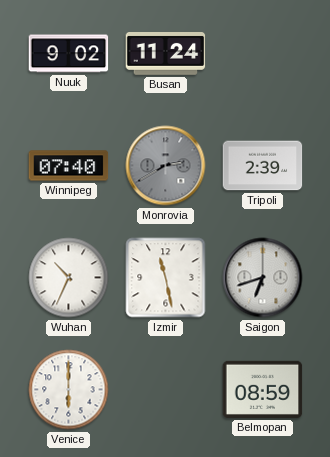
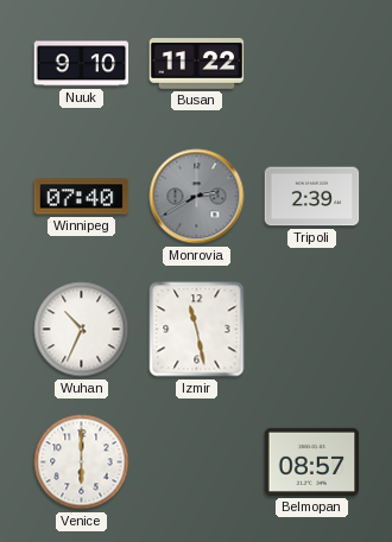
Nuuk: 9:02 -> 9:10
Busan: 11:24 -> 11:22
Saigon: 6:42 -> none
Belmopan: 08:59 -> 08:57
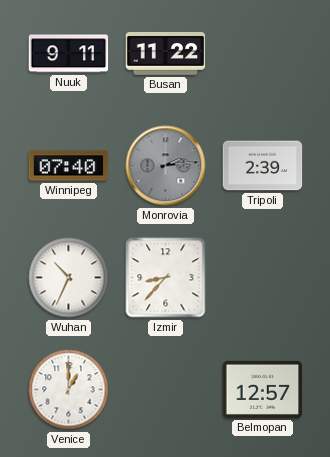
Nuuk: 9:10 -> 9:11
Monrovia: 2:40 -> 2:14
Izmir: 11:28 -> 8:37
Venice: 6:00 -> 1:00
Belmopan: 08:57 -> 12:57
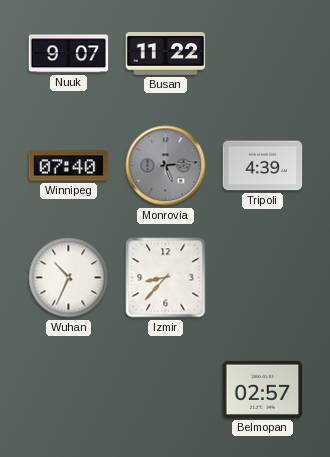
Nuuk: 9:11 -> 9:07
Monrovia: 2:14 -> 5:14
Tripoli: 2:39 -> 4:39
Venice: 1:00 -> none
Belmopan: 12:57 -> 02:57
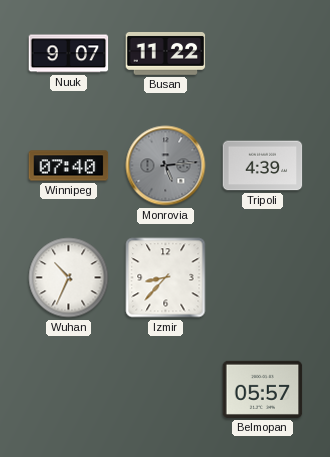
Belmopan: 02:57 -> 05:57
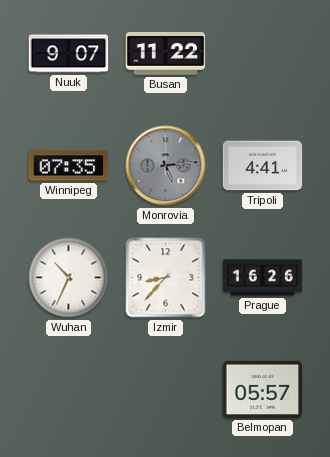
Winnipeg: 07:40 -> 07:35
Tripoli: 4:39 -> 4:41
Prague: none -> 16:26
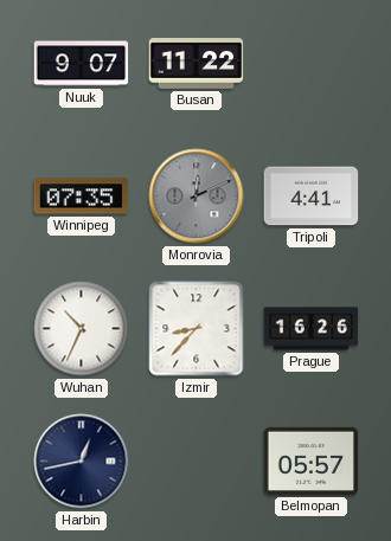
Monrovia: 5:14 -> 12:11
Harbin: none -> 12:43
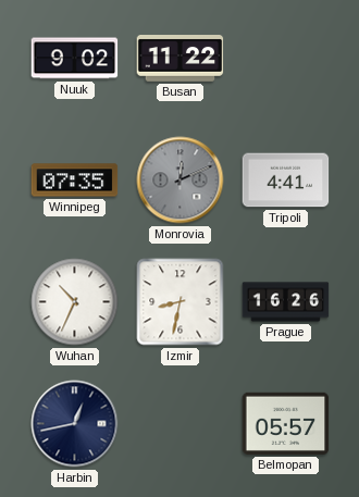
Nuuk: 9:07 -> 9:02
Izmir: 8:37 -> 8:32
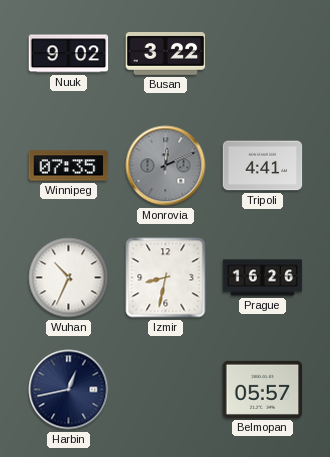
Busan: 11:22 -> 3:22
